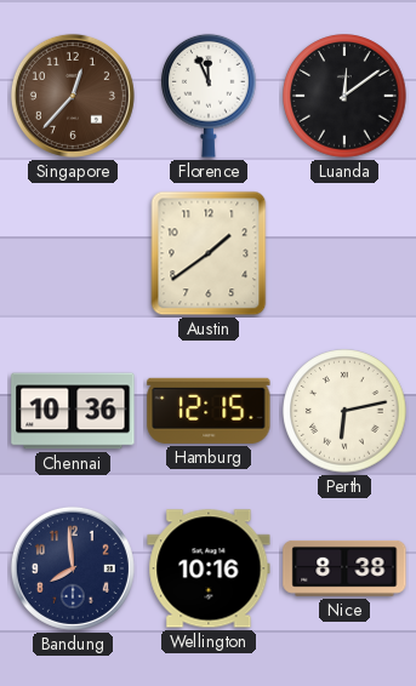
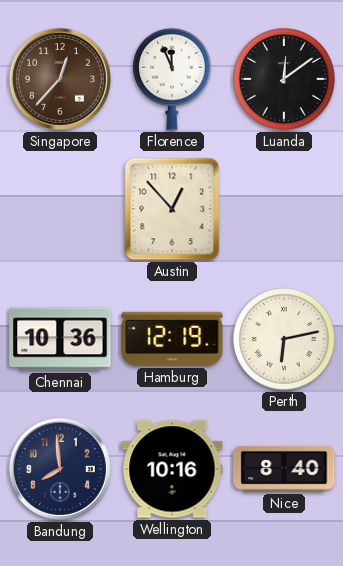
Austin: 1:39 -> 12:53
Hamburg: 12:15 -> 12:19
Nice: 8:38 -> 8:40
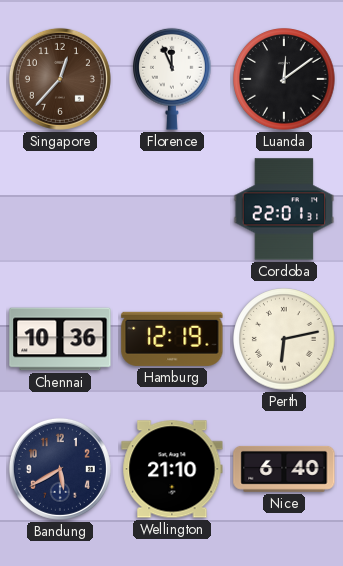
Austin: 12:53 -> none
Cordoba: none -> 22:01
Bandung: 7:59 -> 5:40
Wellington: 10:16 -> 21:10
Nice: 8:40 -> 6:40
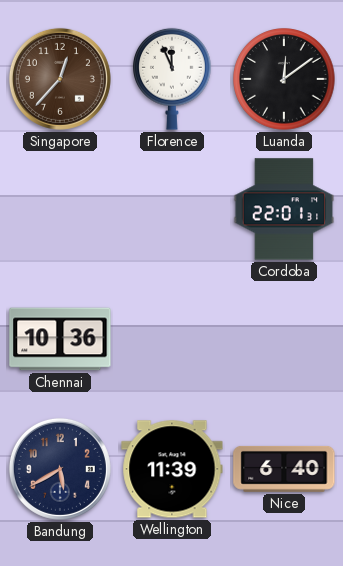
Hamburg: 12:19 -> none
Perth: 6:13 -> none
Wellington: 21:10 -> 11:39
